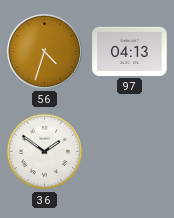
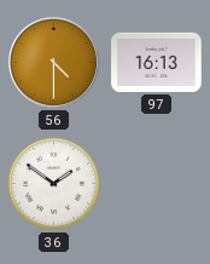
56: 4:33 -> 4:30
97: 04:13 -> 16:13
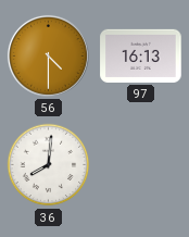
36: 1:51 -> 8:01
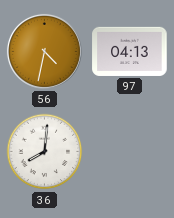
56: 4:30 -> 4:32
97: 16:13 -> 04:13
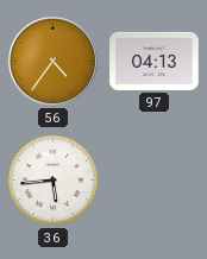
56: 4:32 -> 4:36
36: 8:01 -> 5:44
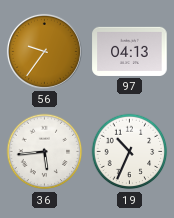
56: 4:36 -> 9:36
19: none -> 10:34
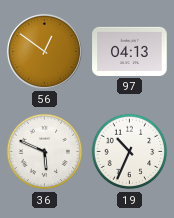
56: 9:36 -> 12:51
36: 5:44 -> 5:49
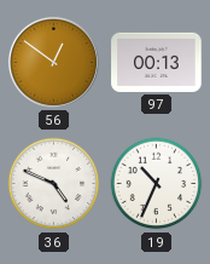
97: 04:13 -> 00:13
36: 5:49 -> 4:49
